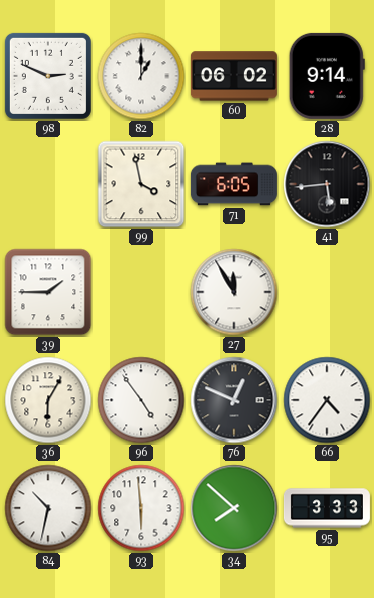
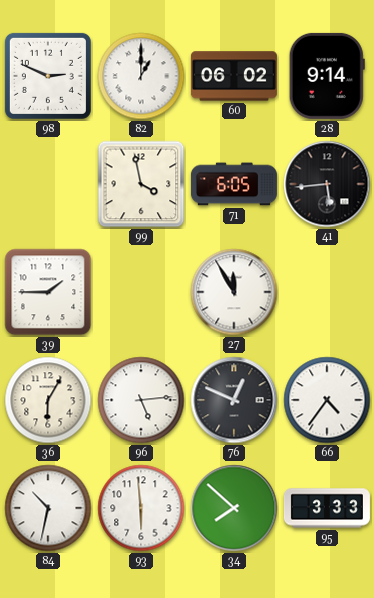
96: 4:54 -> 5:14
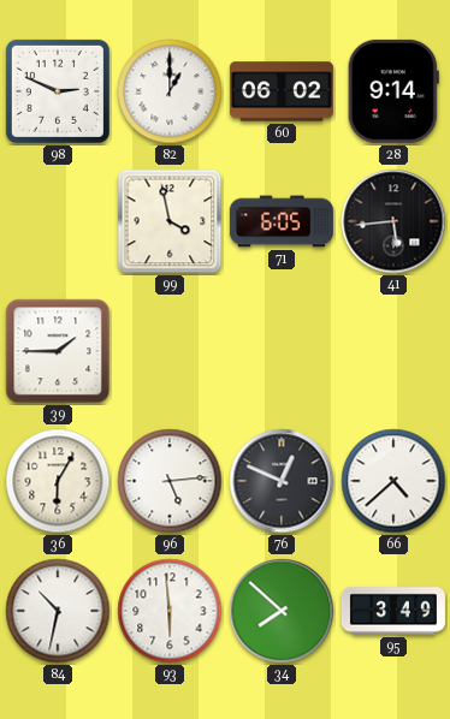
27: 11:55 -> none
66: 4:36 -> 4:38
95: 3:33 -> 3:49
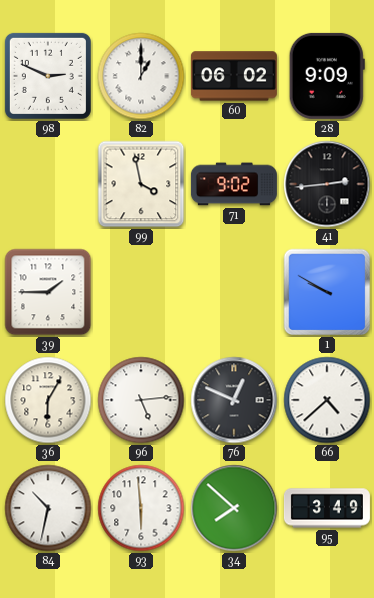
28: 9:14 -> 9:09
71: 6:05 -> 9:02
41: 5:44 -> 2:44
1: none -> 9:50
